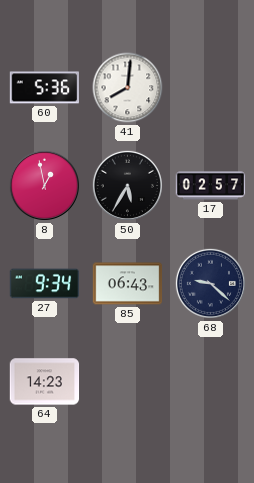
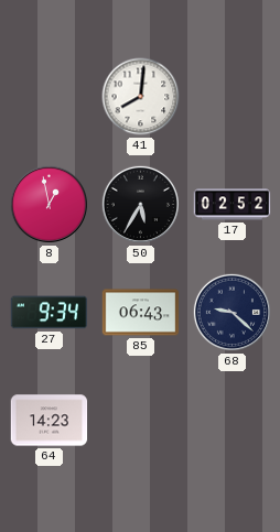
60: 5:36 -> none
17: 02:57 -> 02:52
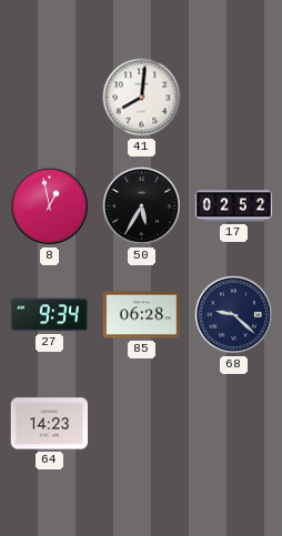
85: 06:43 -> 06:28
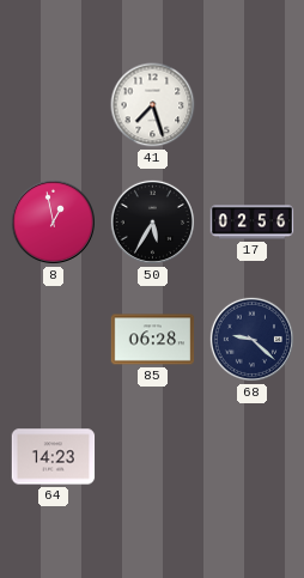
41: 8:01 -> 7:27
17: 02:52 -> 02:56
27: 9:34 -> none
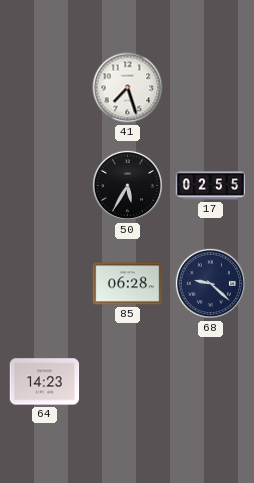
8: 12:58 -> none
17: 02:56 -> 02:55
